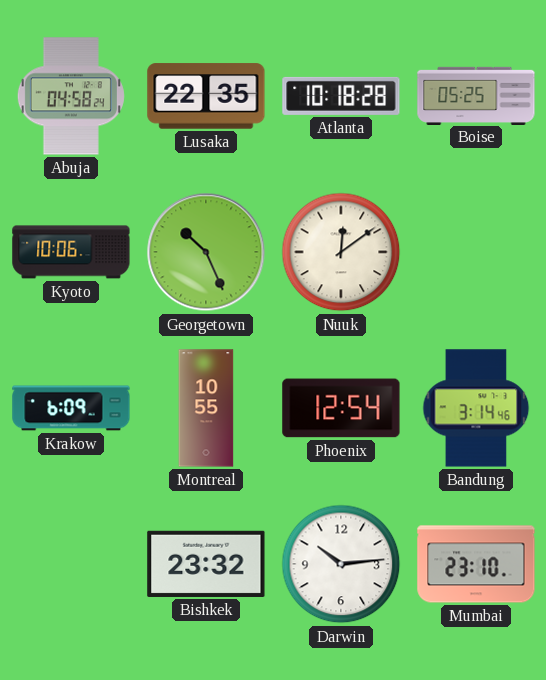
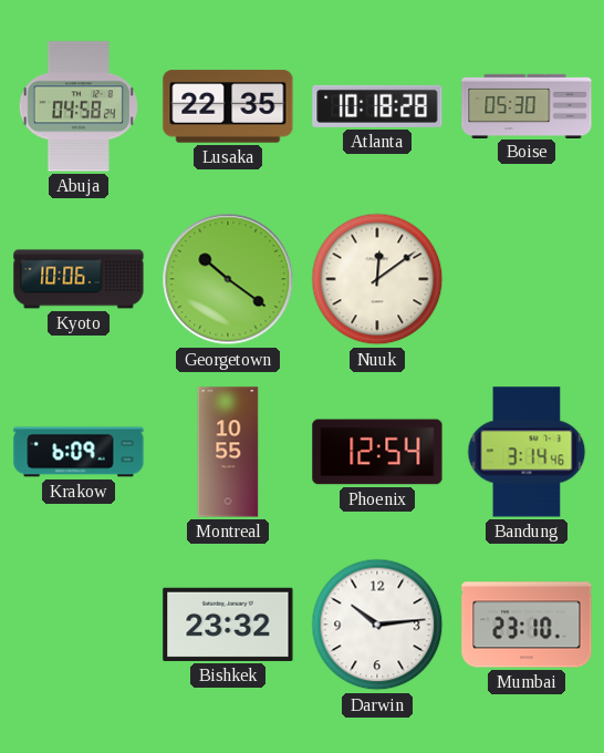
Boise: 05:25 -> 05:30
Georgetown: 10:26 -> 10:21
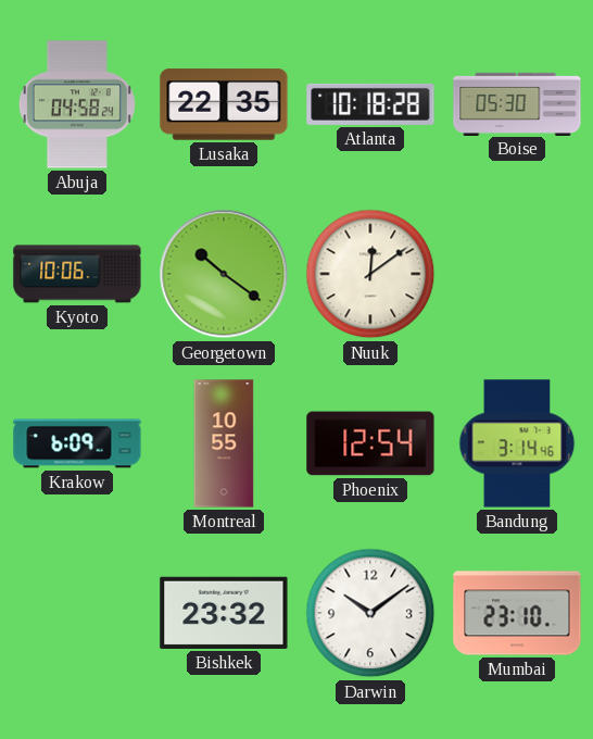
Darwin: 10:14 -> 10:09
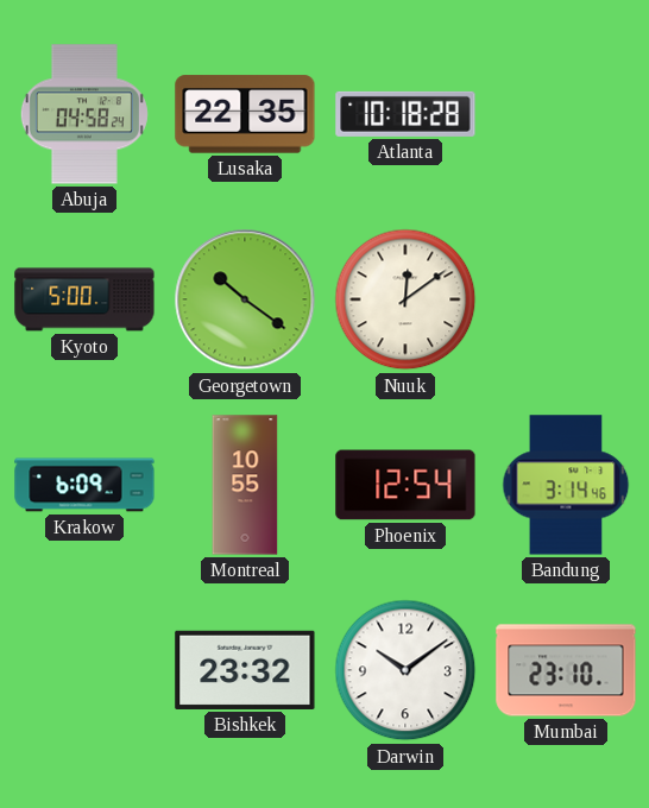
Boise: 05:30 -> none
Kyoto: 10:06 -> 5:00
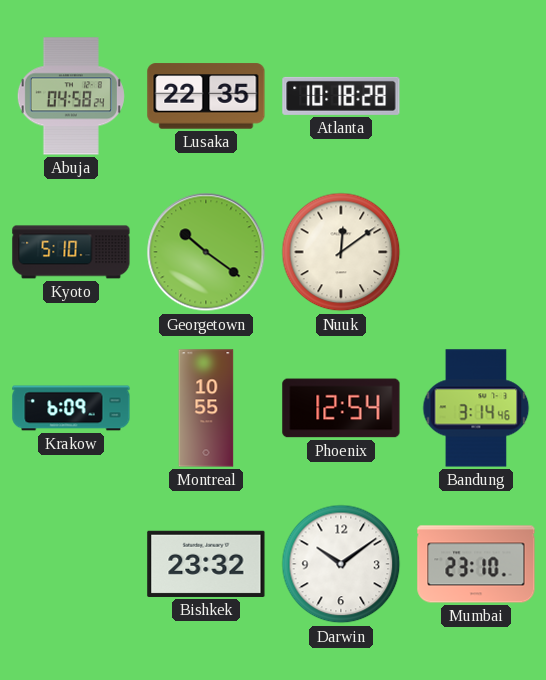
Kyoto: 5:00 -> 5:10
